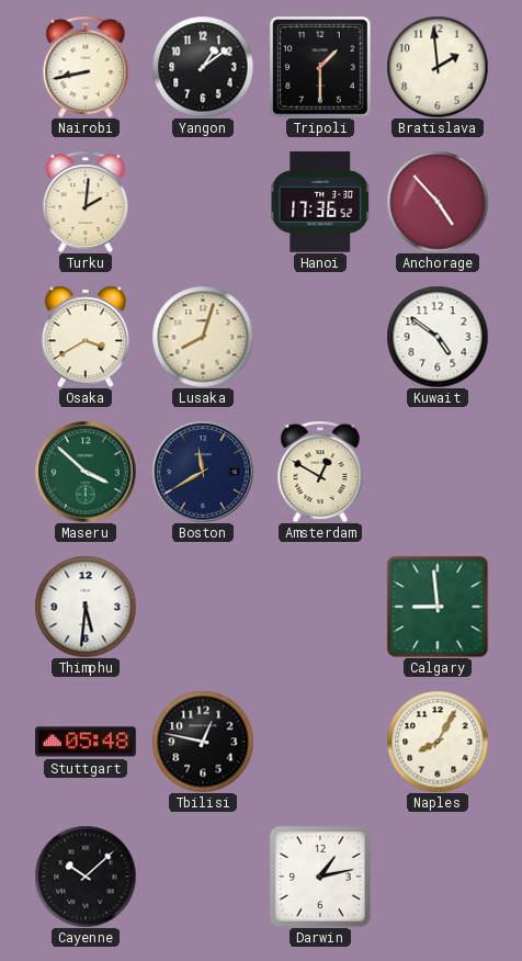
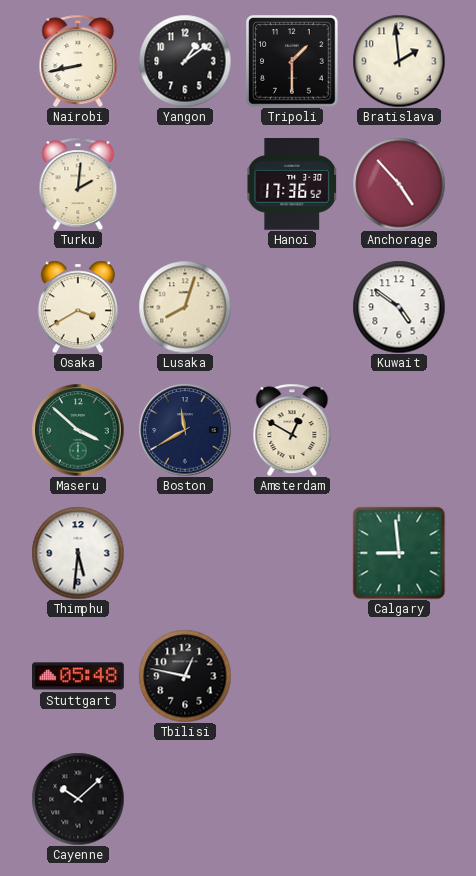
Naples: 8:05 -> none
Darwin: 1:13 -> none
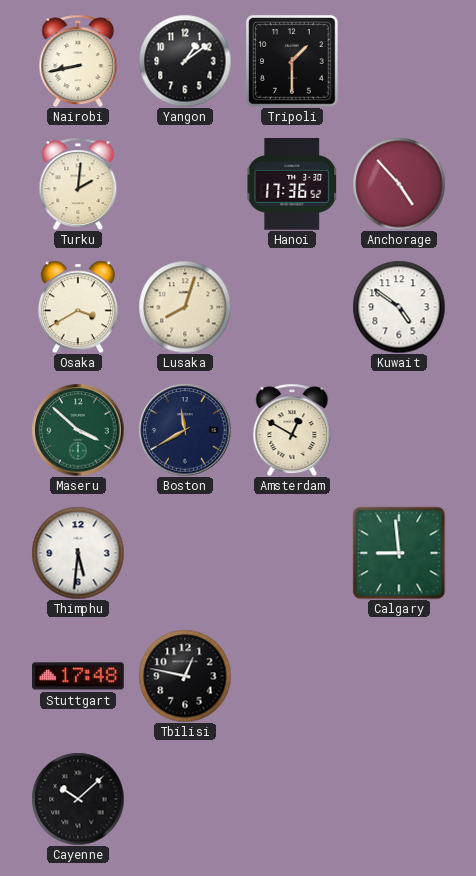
Bratislava: 1:59 -> none
Stuttgart: 05:48 -> 17:48
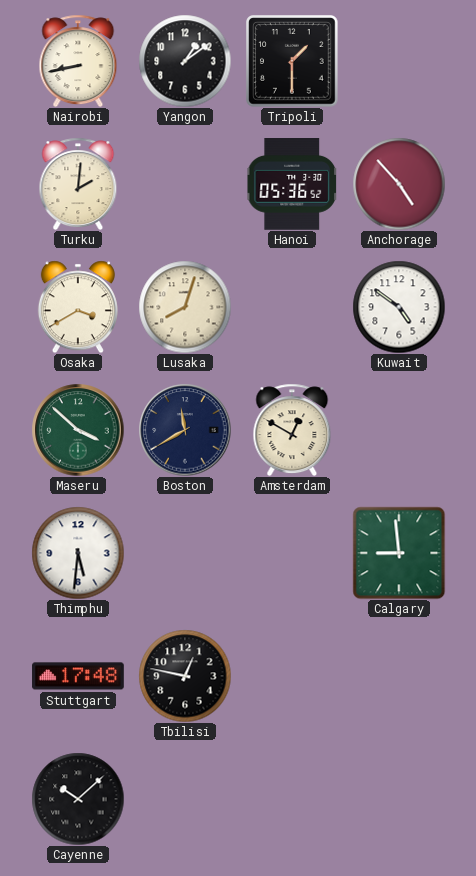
Hanoi: 17:36 -> 05:36
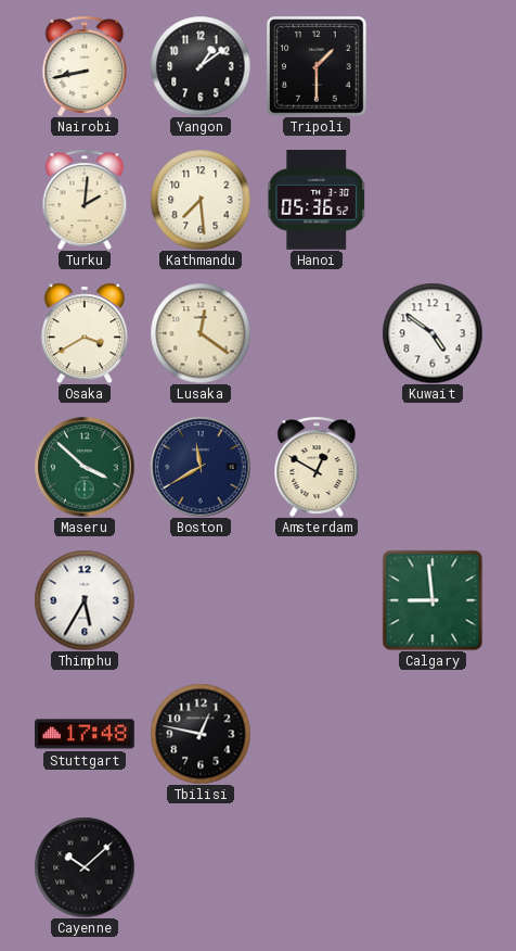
Kathmandu: none -> 7:29
Anchorage: 4:53 -> none
Lusaka: 8:03 -> 12:21
Thimphu: 5:31 -> 5:35
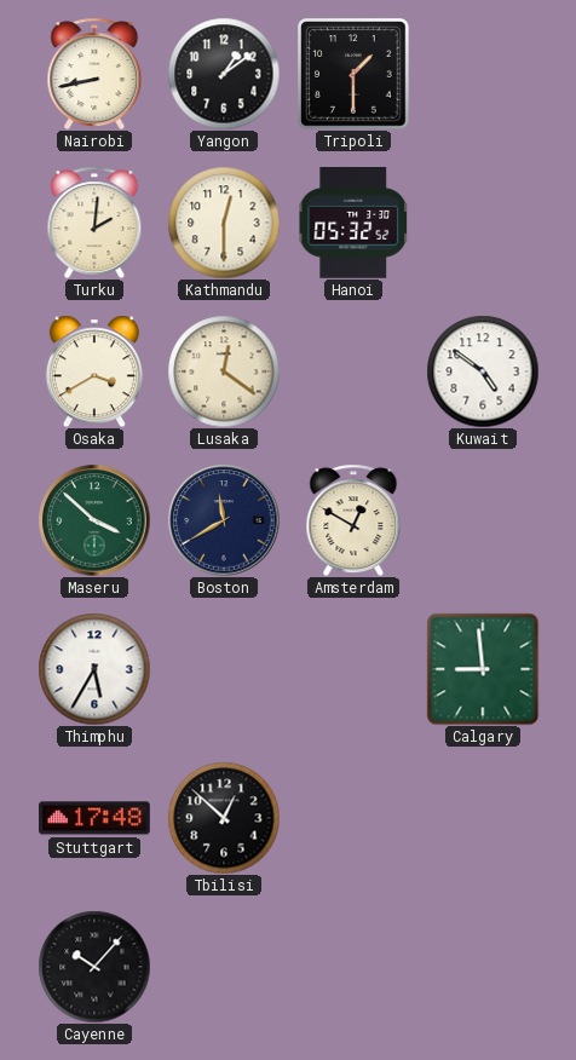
Kathmandu: 7:29 -> 12:30
Hanoi: 05:36 -> 05:32
Tbilisi: 12:47 -> 12:52
Cayenne: 10:08 -> 10:07
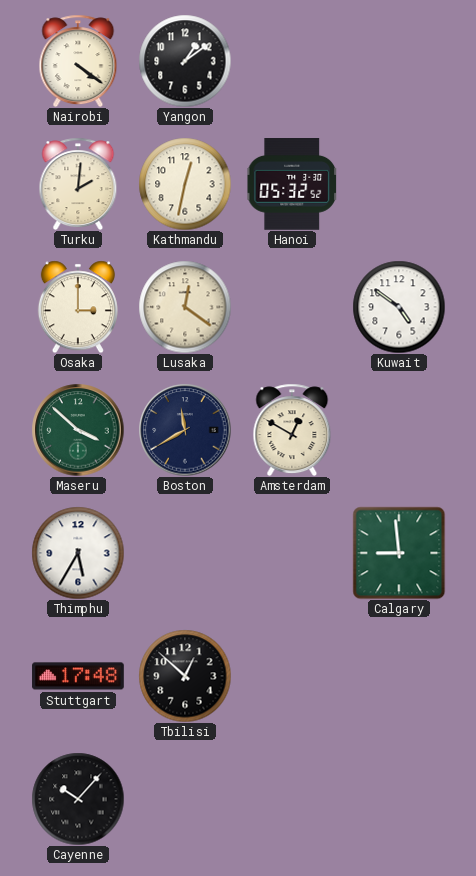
Nairobi: 8:43 -> 4:21
Tripoli: 1:30 -> none
Kathmandu: 12:30 -> 12:32
Osaka: 3:40 -> 3:00
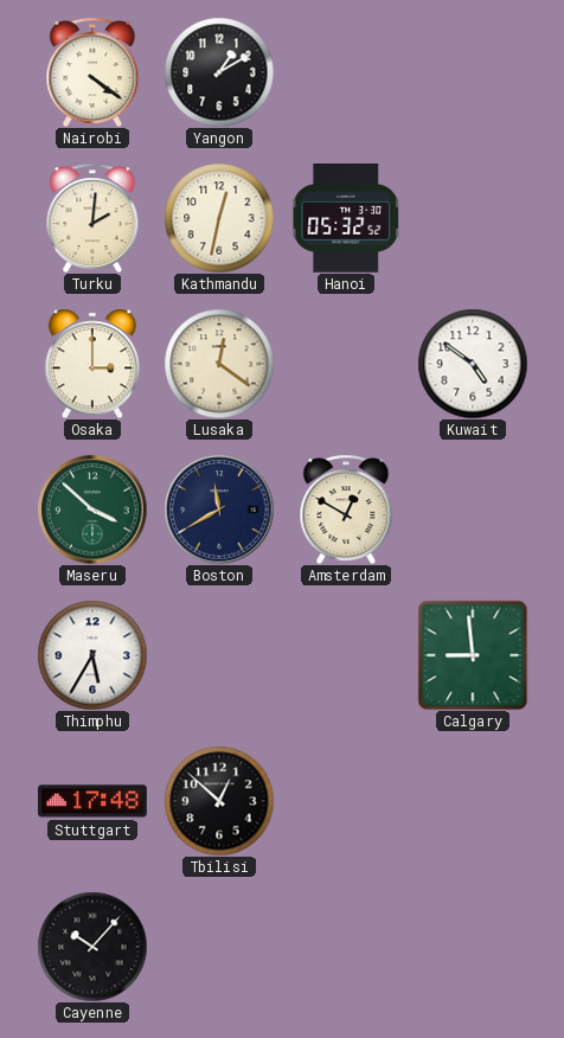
Yangon: 1:09 -> 1:10
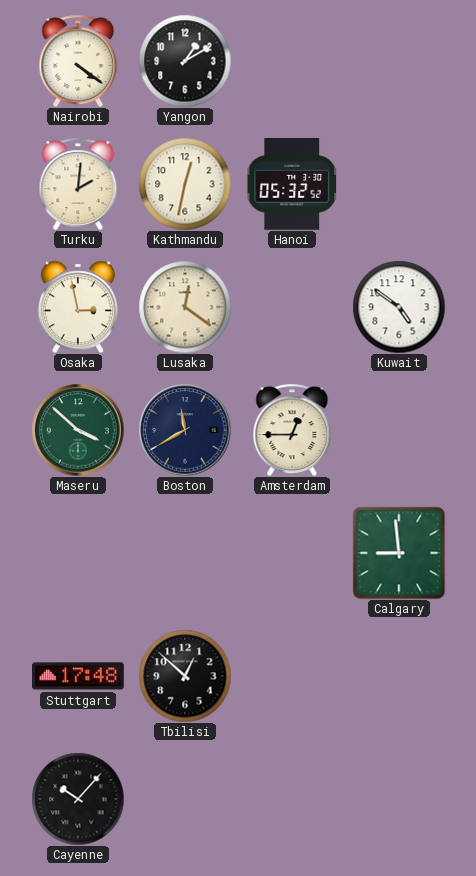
Osaka: 3:00 -> 2:58
Amsterdam: 12:50 -> 12:45
Thimphu: 5:35 -> none
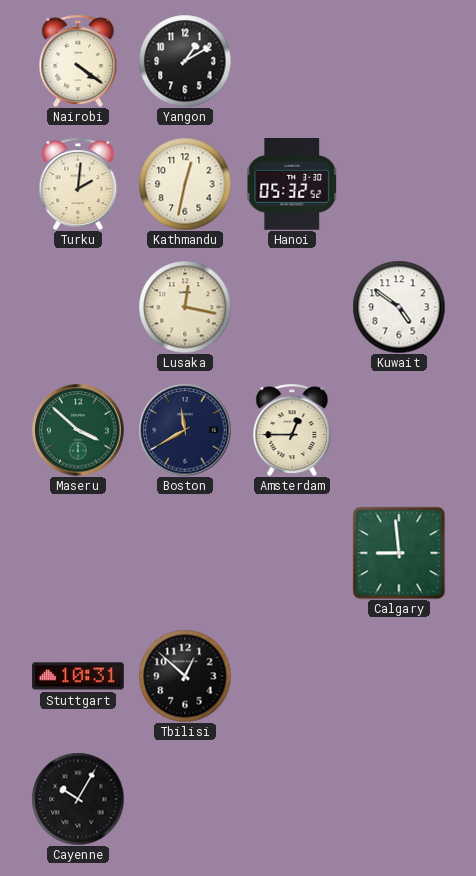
Osaka: 2:58 -> none
Lusaka: 12:21 -> 12:17
Stuttgart: 17:48 -> 10:31
Cayenne: 10:07 -> 10:05
